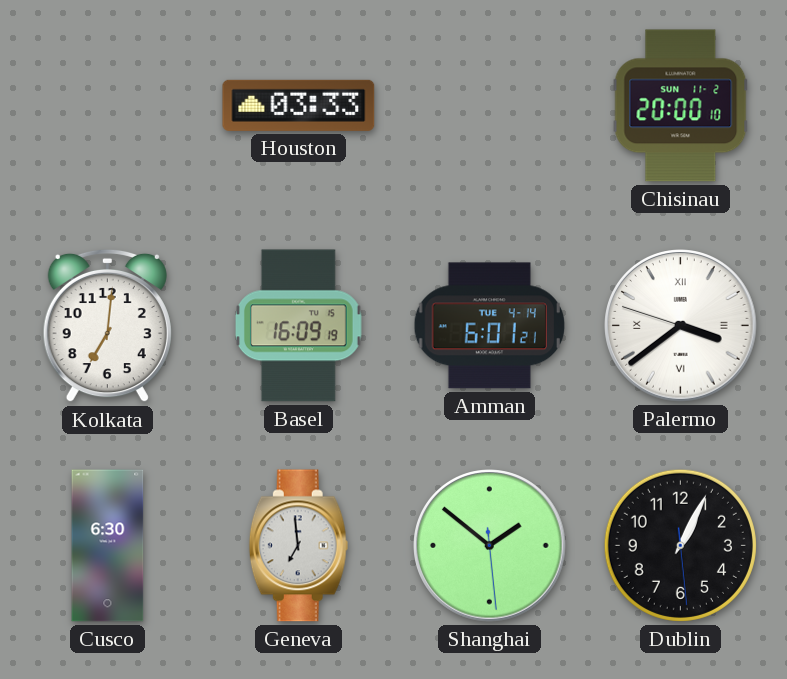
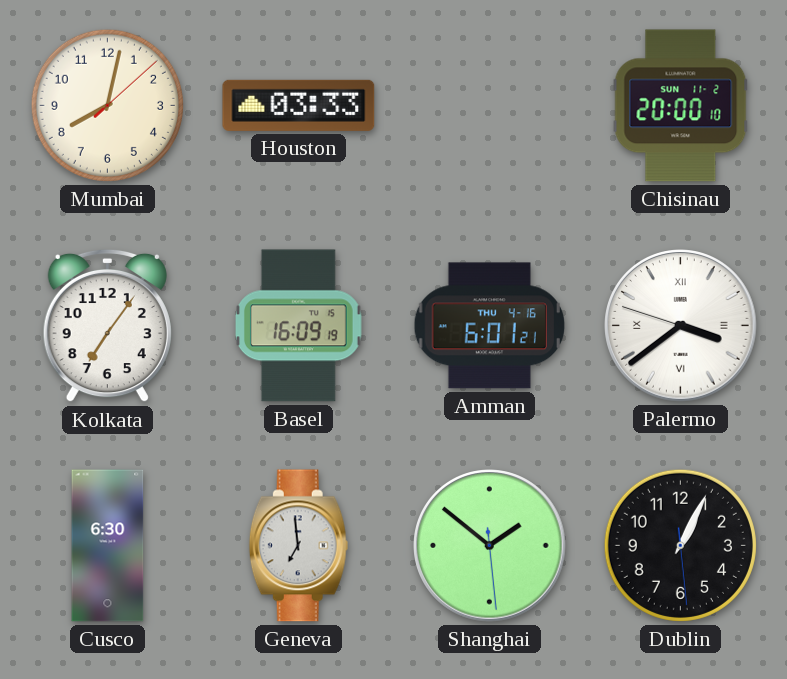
Mumbai: none -> 8:02
Kolkata: 7:01 -> 7:06
Amman date: TUE 4-14 -> THU 4-16
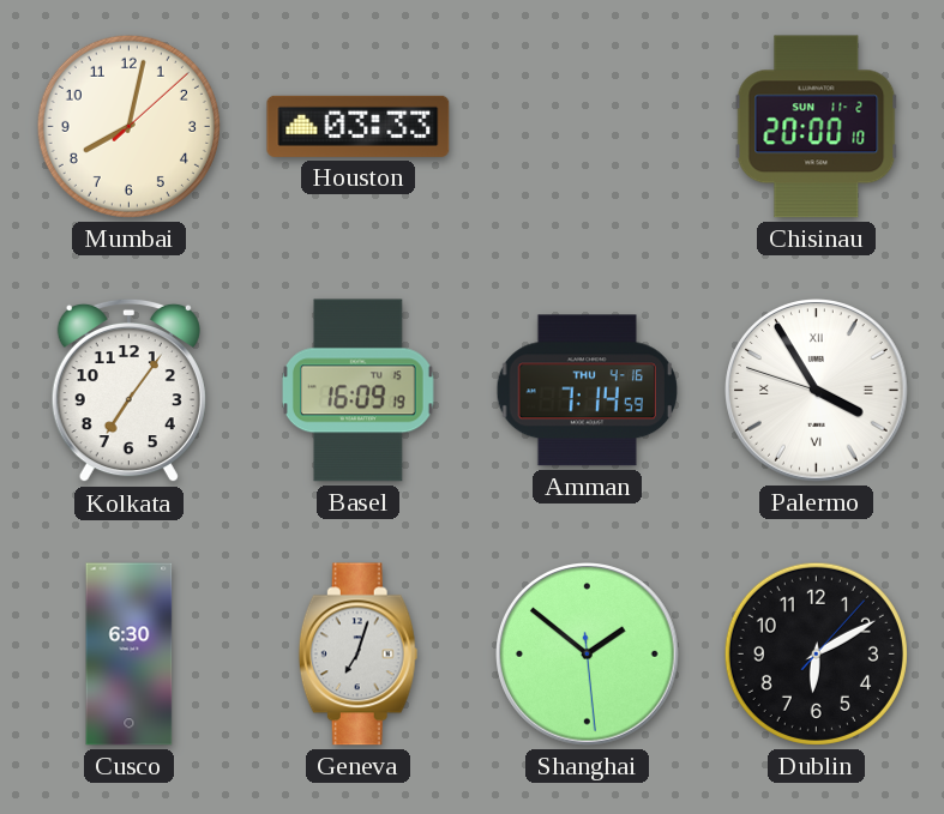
Amman: 6:01 -> 7:14
Palermo: 3:38 -> 3:54
Geneva: 6:59 -> 7:03
Dublin: 1:04 -> 6:10
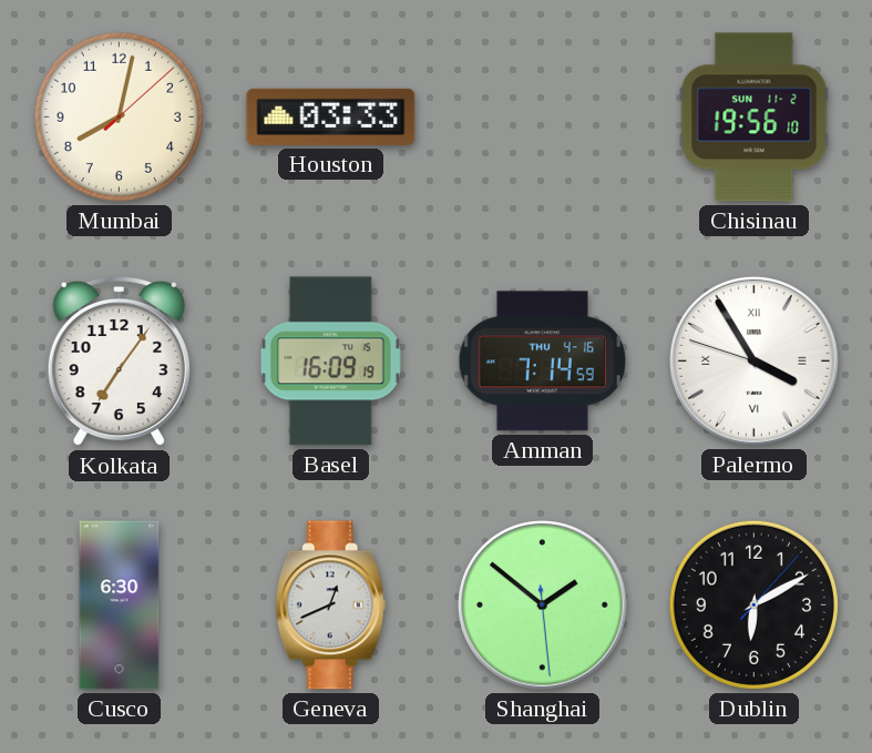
Chisinau: 20:00 -> 19:56
Geneva: 7:03 -> 12:41
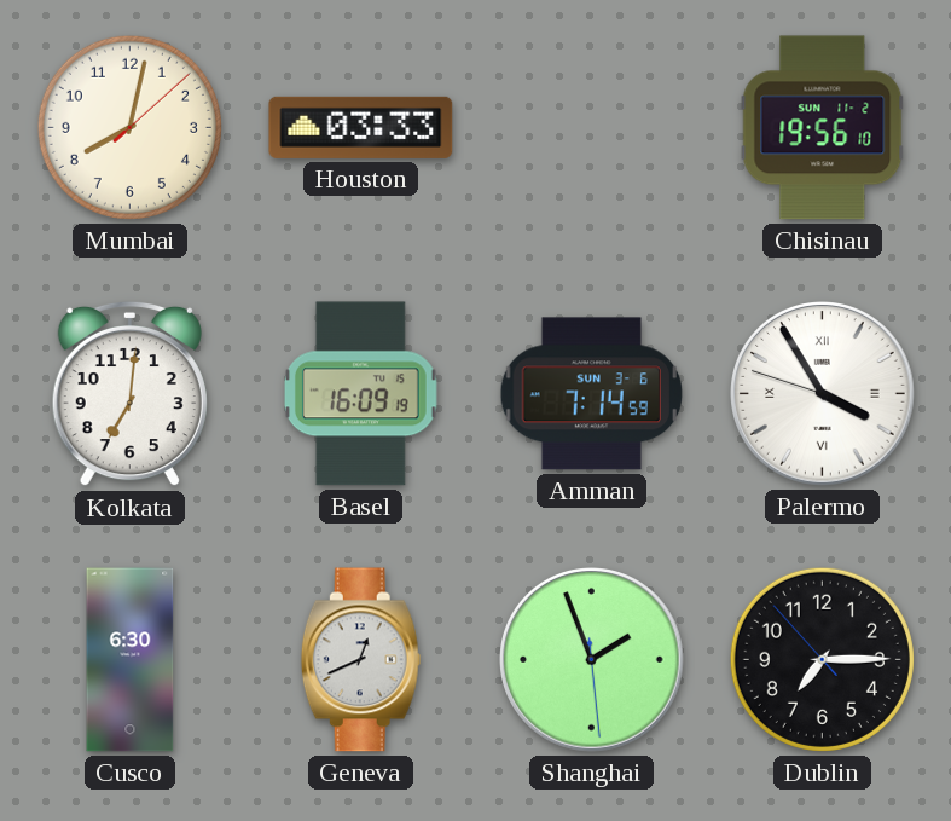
Kolkata: 7:06 -> 7:01
Amman date: THU 4-16 -> SUN 3-6
Shanghai: 1:51 -> 1:56
Dublin: 6:10 -> 7:14
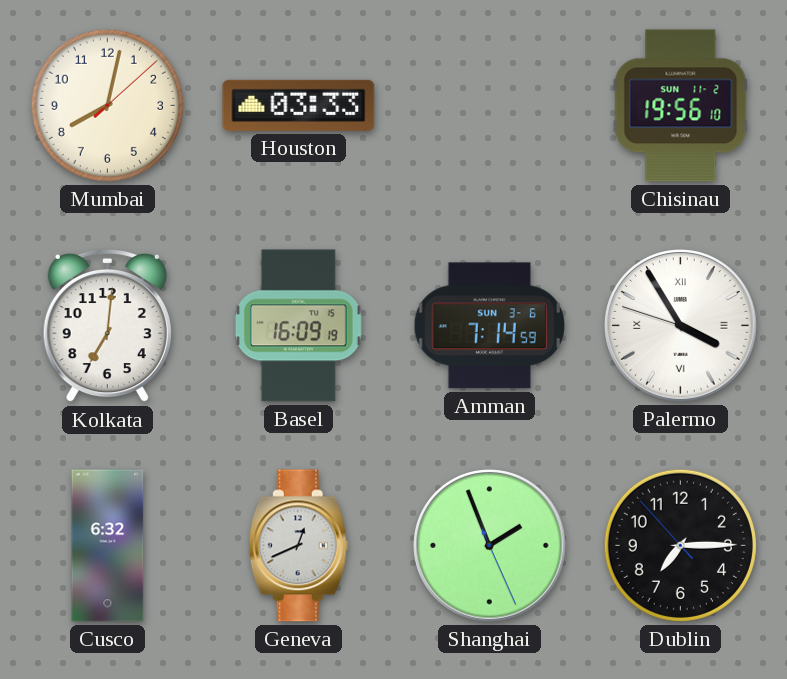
Cusco: 6:30 -> 6:32
Shanghai: 1:56:29 -> 1:56:26
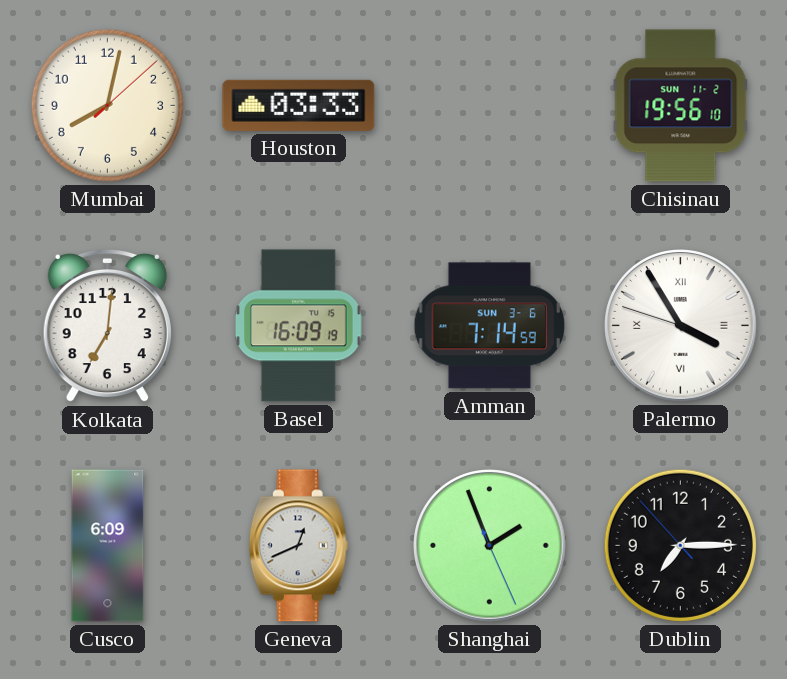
Cusco: 6:32 -> 6:09
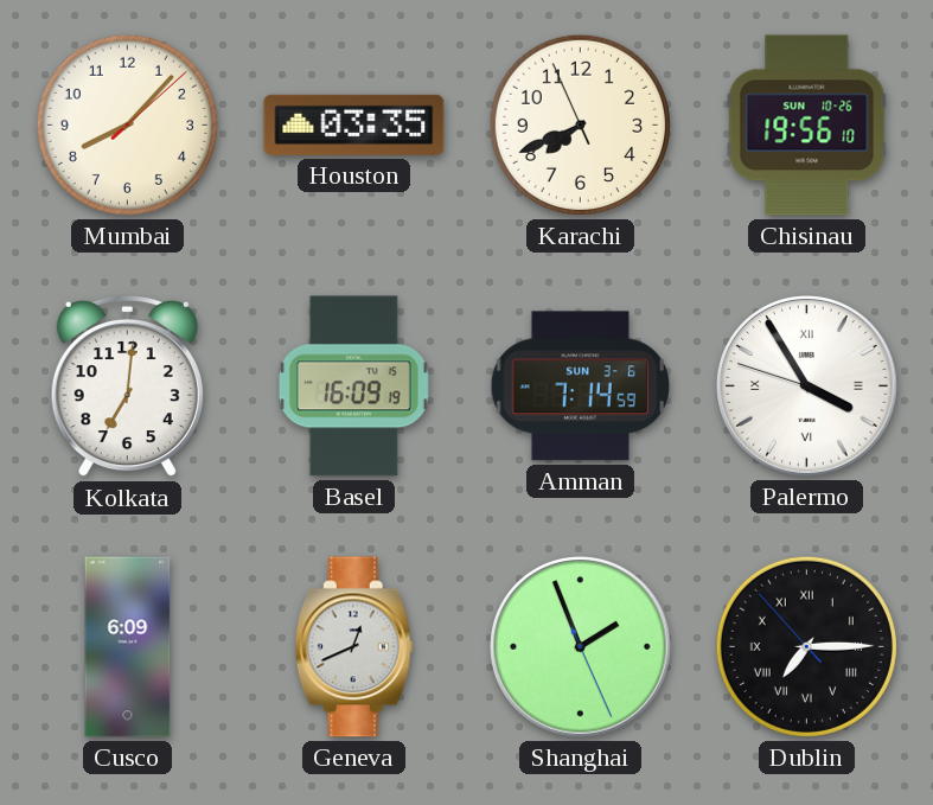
Mumbai: 8:02 -> 8:07
Houston: 03:33 -> 03:35
Karachi: none -> 7:40
Chisinau date: SUN 11-2 -> SUN 10-26
Dublin numerals: Arabic -> Roman
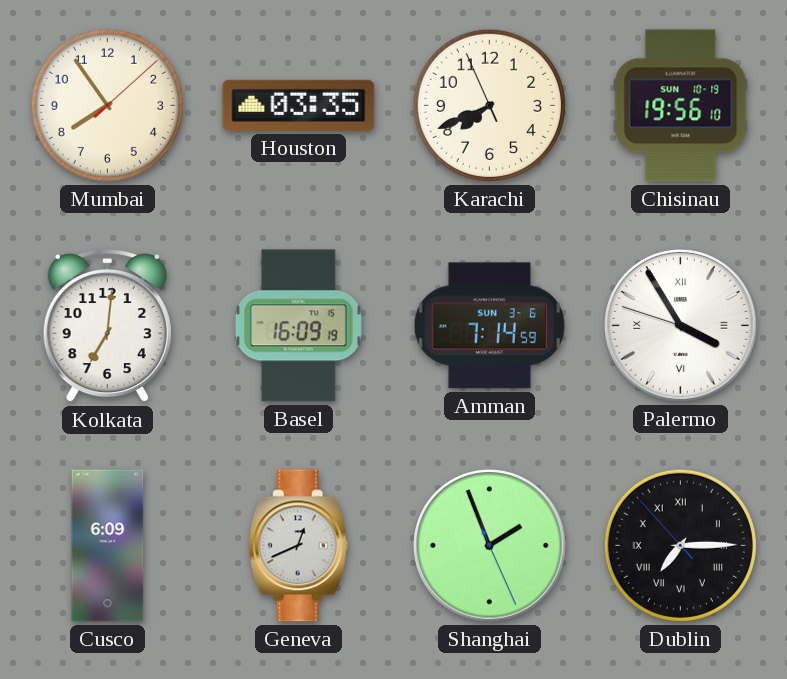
Mumbai: 8:07 -> 7:54
Chisinau date: SUN 10-26 -> SUN 10-19
